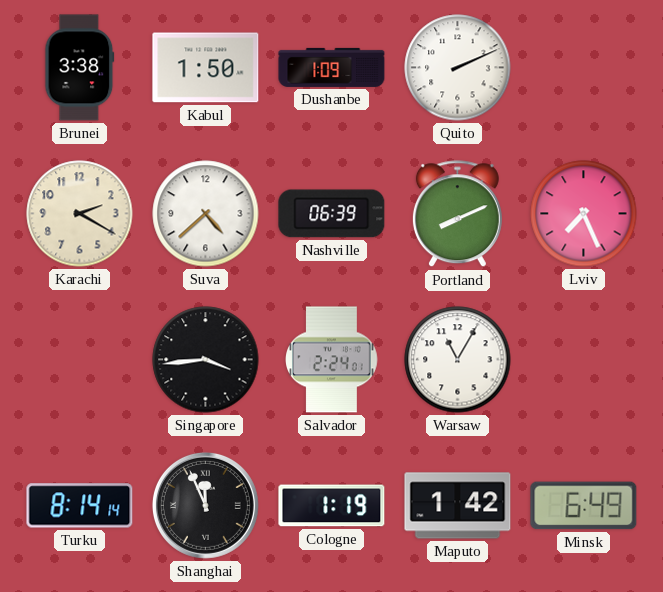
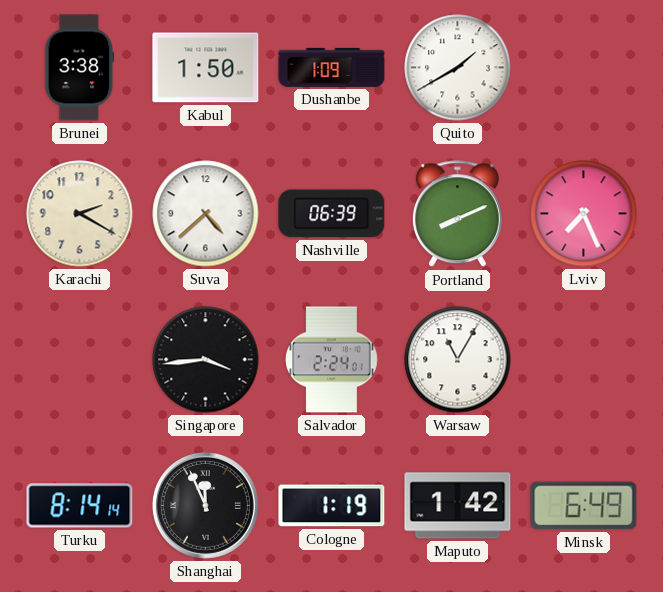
Quito: 2:11 -> 1:40
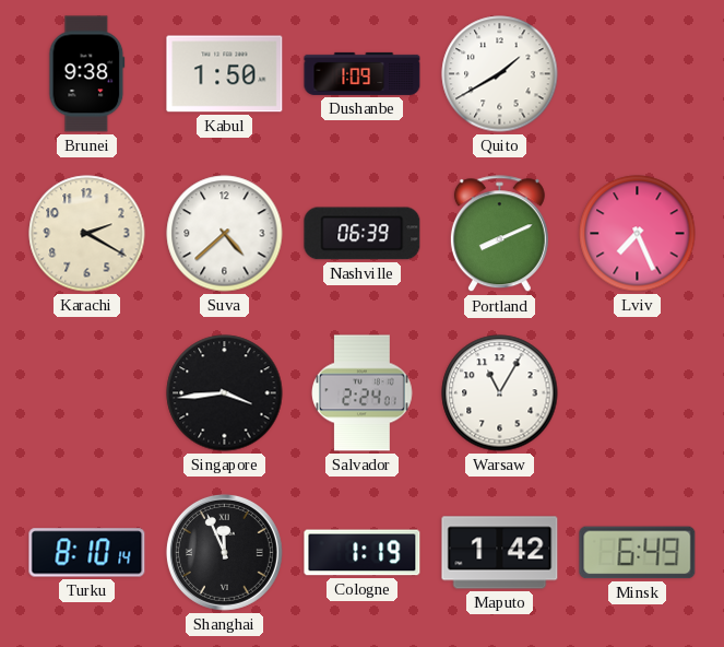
Brunei: 3:38 -> 9:38
Turku: 8:14 -> 8:10
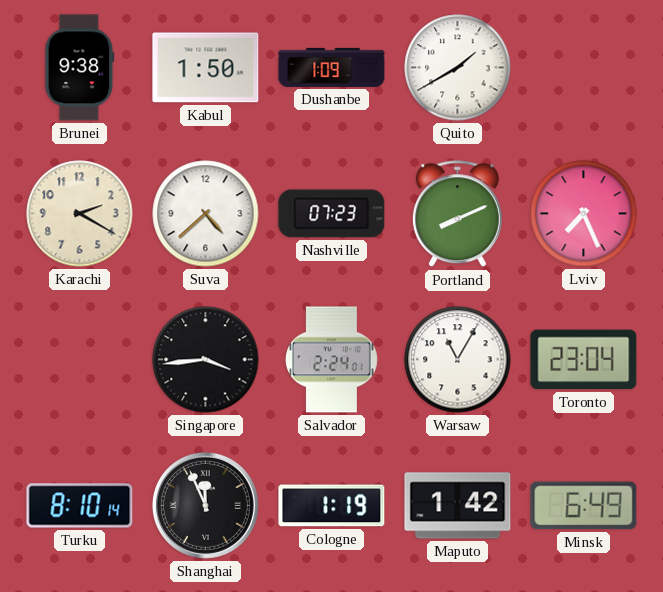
Nashville: 06:39 -> 07:23
Toronto: none -> 23:04
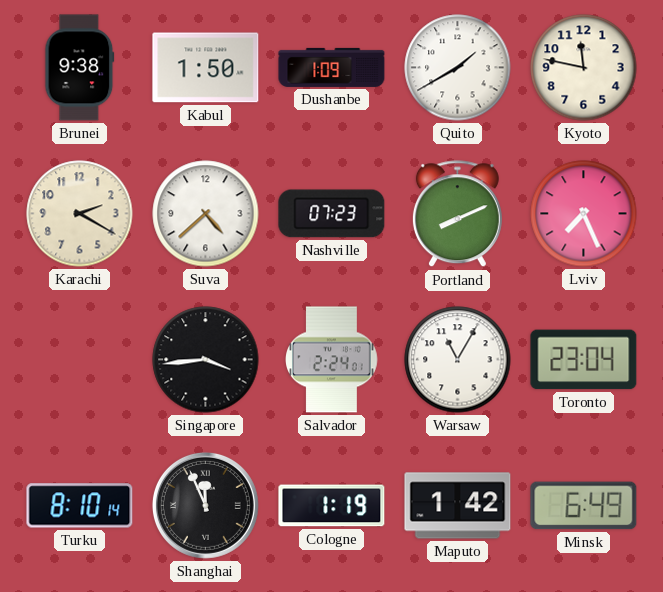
Kyoto: none -> 11:47
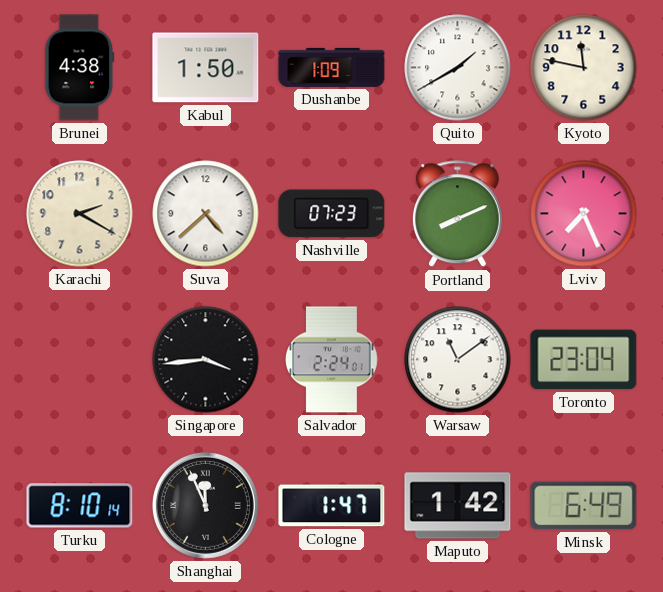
Brunei: 9:38 -> 4:38
Warsaw: 11:05 -> 11:09
Cologne: 1:19 -> 1:47
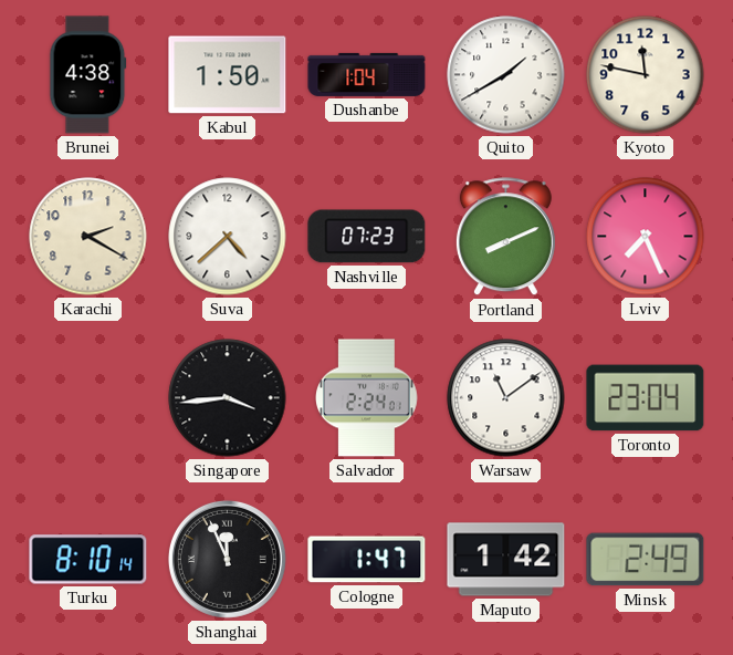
Dushanbe: 1:09 -> 1:04
Minsk: 6:49 -> 2:49
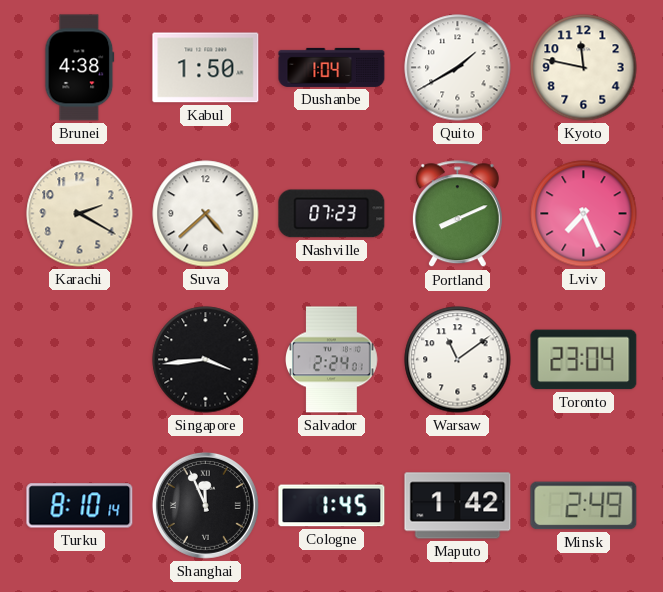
Cologne: 1:47 -> 1:45
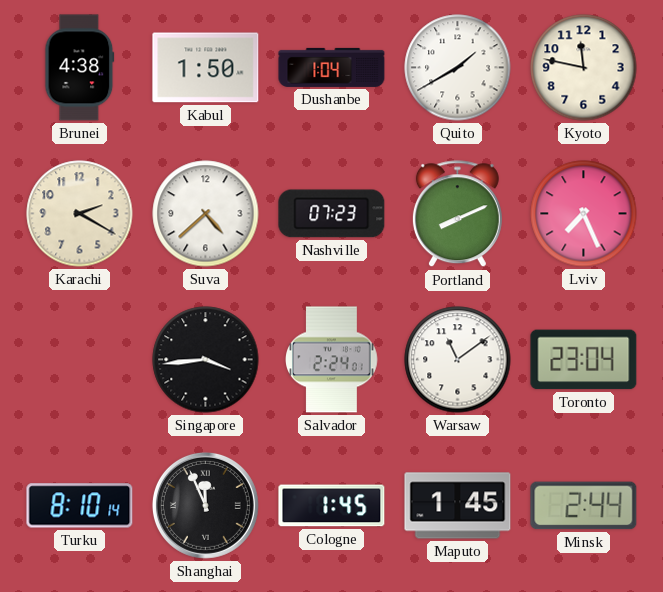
Maputo: 1:42 -> 1:45
Minsk: 2:49 -> 2:44
